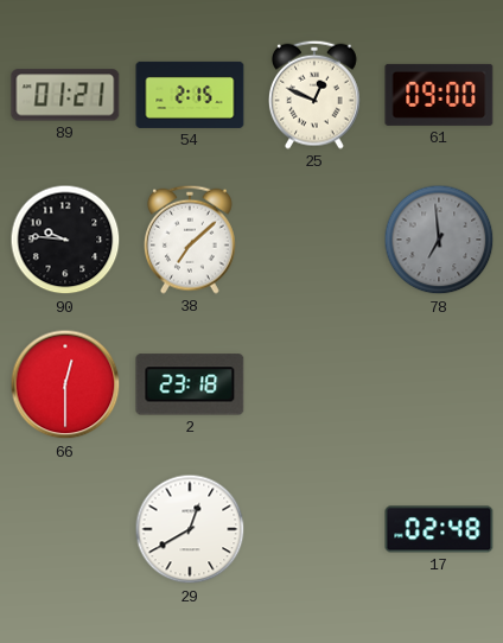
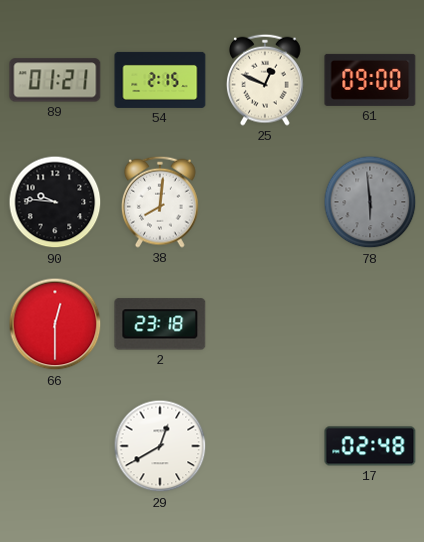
38: 7:08 -> 8:01
78: 6:59 -> 5:59
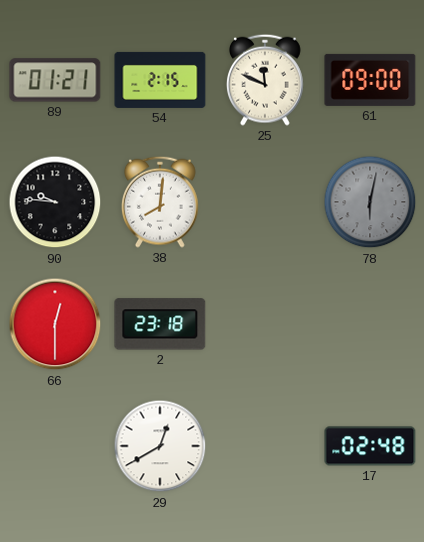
25: 12:49 -> 11:49
78: 5:59 -> 6:02
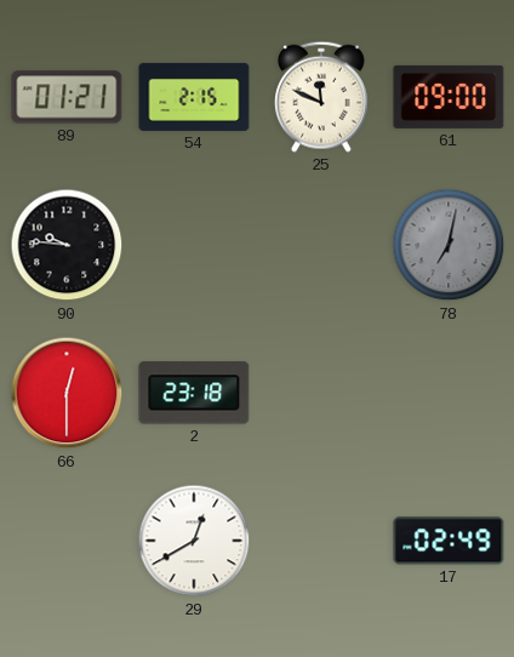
38: 8:01 -> none
78: 6:02 -> 7:02
17: 02:48 -> 02:49
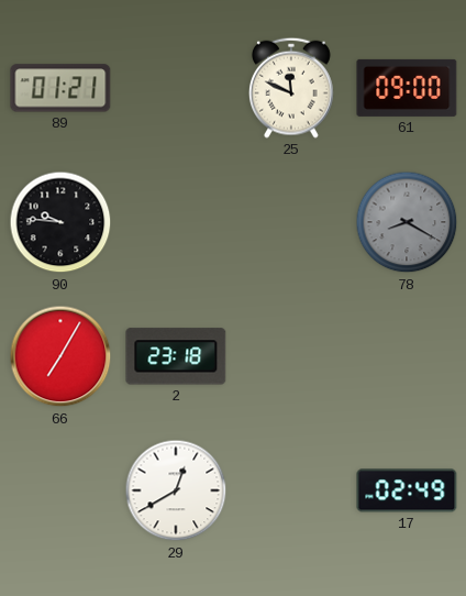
54: 2:15 -> none
78: 7:02 -> 8:20
66: 12:30 -> 7:05
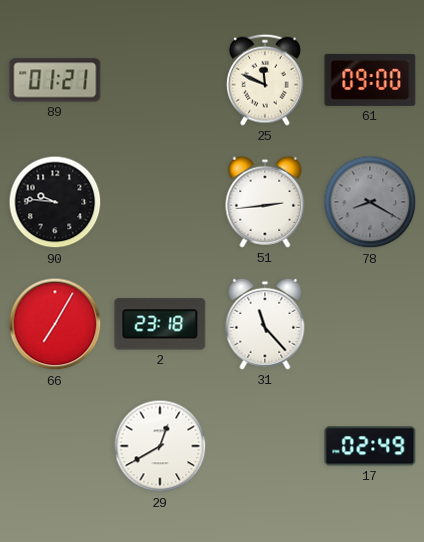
51: none -> 2:44
31: none -> 11:23
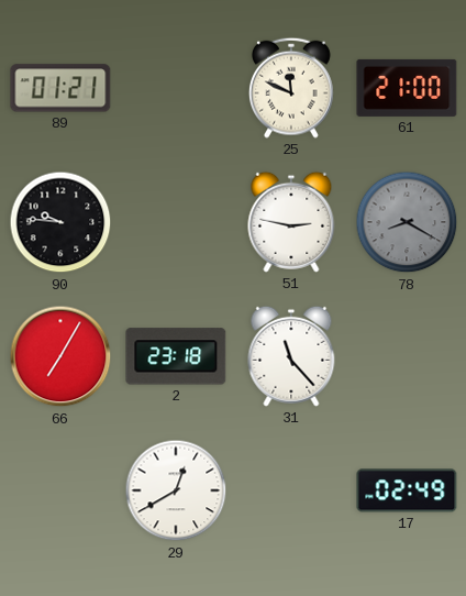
61: 09:00 -> 21:00
51: 2:44 -> 2:47
